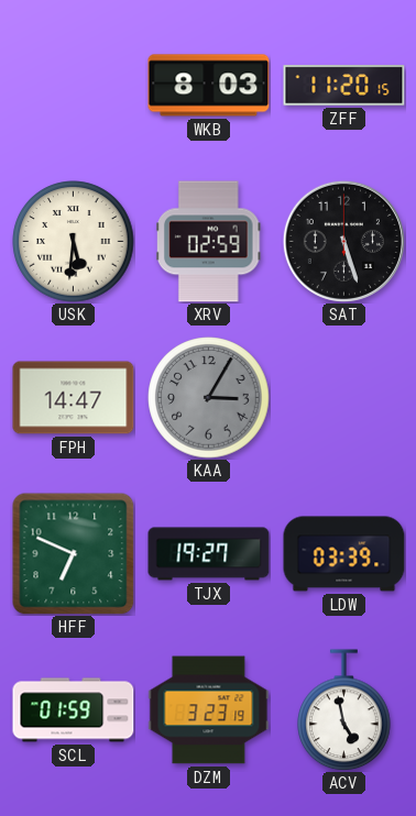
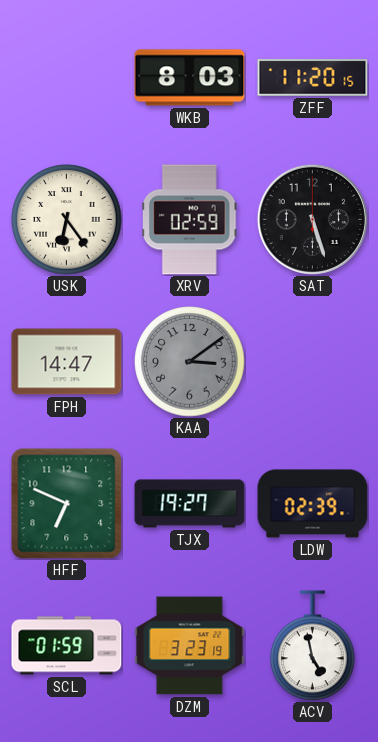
USK: 5:31 -> 6:24
KAA: 3:05 -> 3:09
LDW: 03:39 -> 02:39
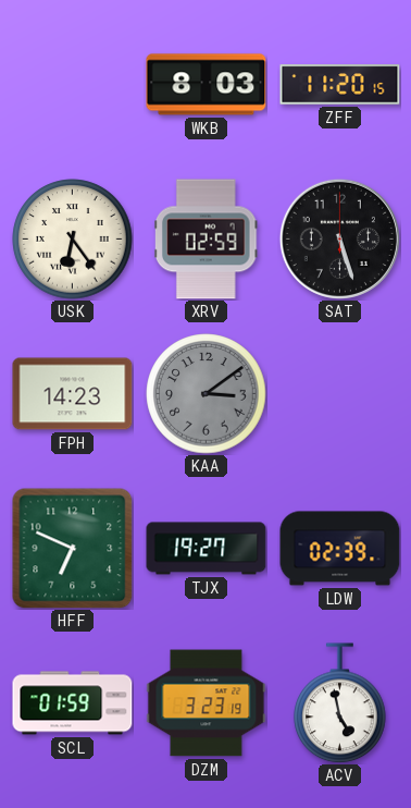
FPH: 14:47 -> 14:23
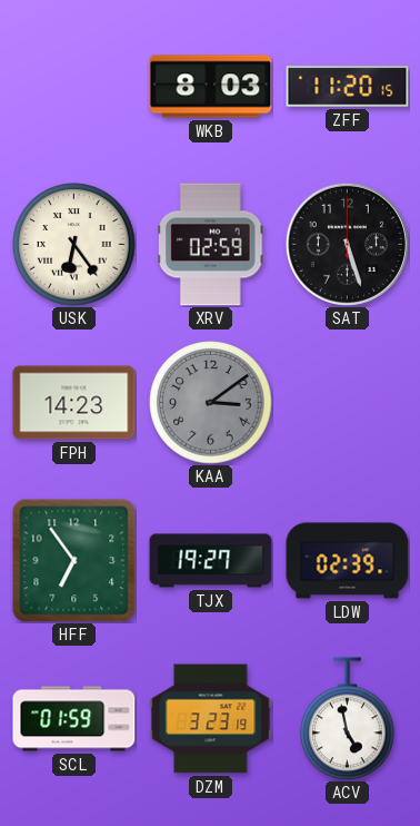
HFF: 6:49 -> 6:54
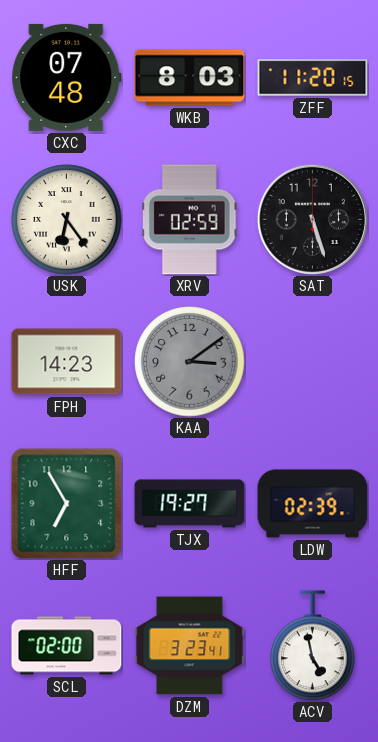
CXC: none -> 07:48
HFF: 6:54 -> 6:55
SCL: 01:59 -> 02:00
DZM: 3:23:19 -> 3:23:41
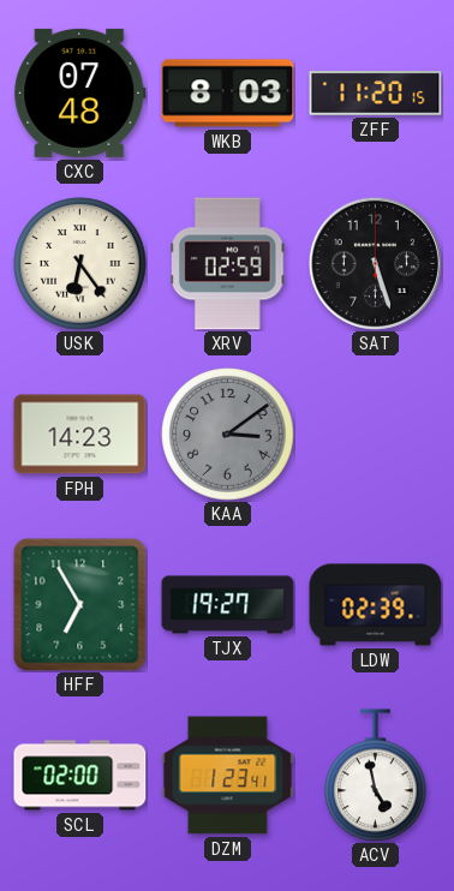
DZM: 3:23 -> 1:23
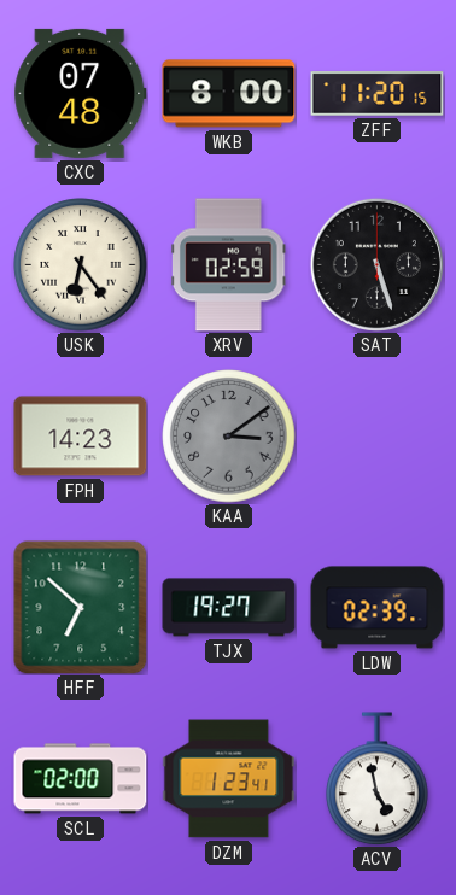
WKB: 8:03 -> 8:00
HFF: 6:55 -> 6:52
